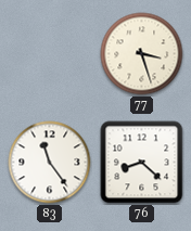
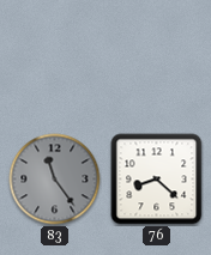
77: 3:27 -> none
83 dial: white -> grey
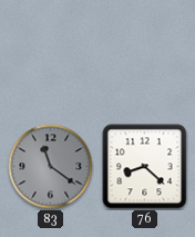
83: 11:24 -> 11:21
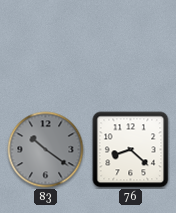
83: 11:21 -> 10:21
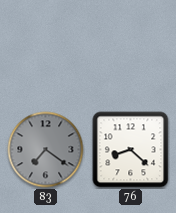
83: 10:21 -> 7:21
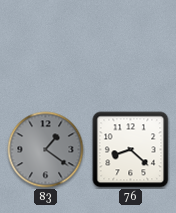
83: 7:21 -> 1:21
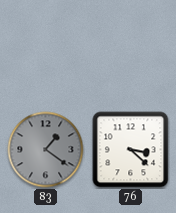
76: 8:22 -> 3:22
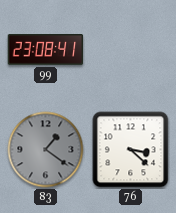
99: none -> 23:08
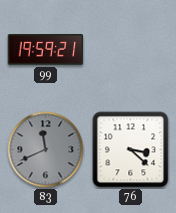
99: 23:08 -> 19:59
83: 1:21 -> 11:41
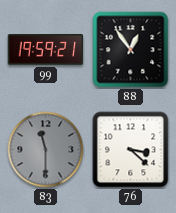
88: none -> 12:54
83: 11:41 -> 11:30
